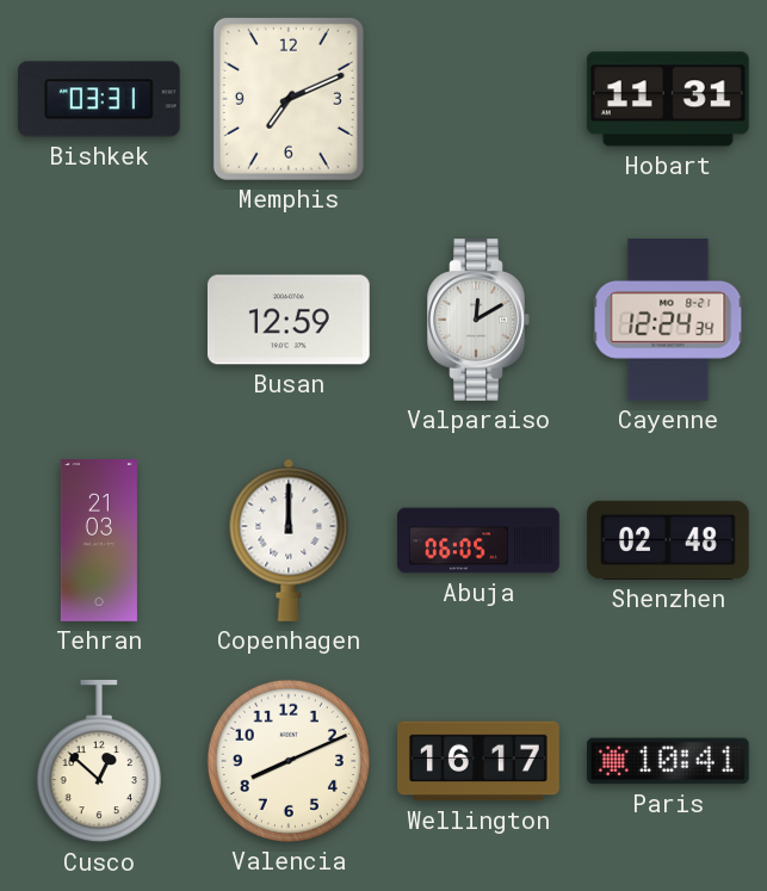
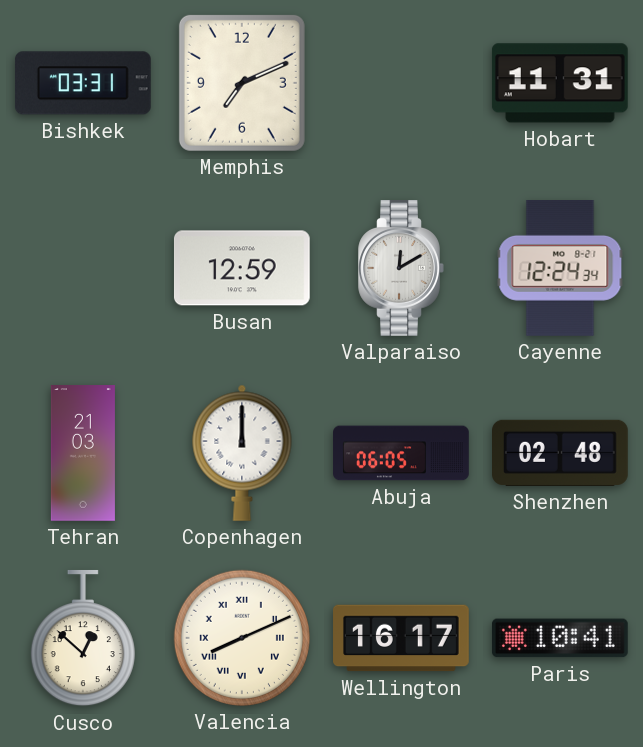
Valencia numerals: Arabic -> Roman
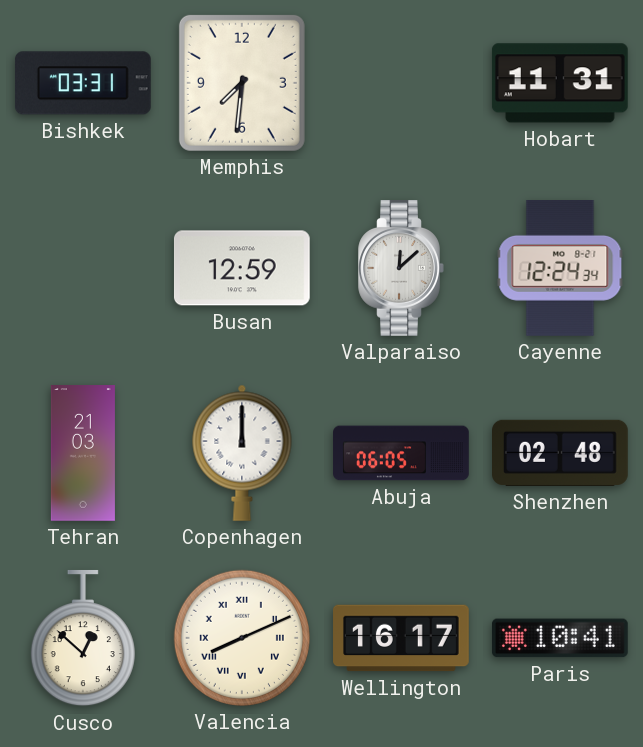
Memphis: 7:11 -> 7:31
Valparaiso: 12:10 -> 12:08
